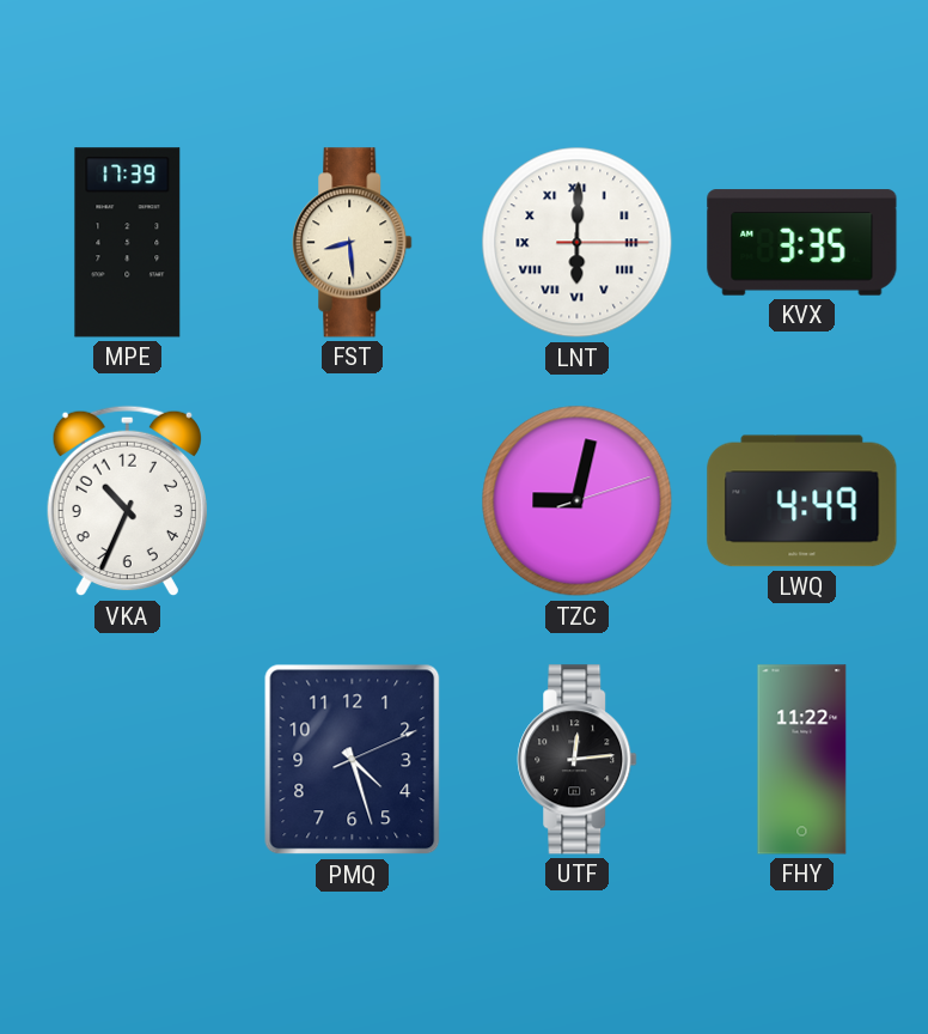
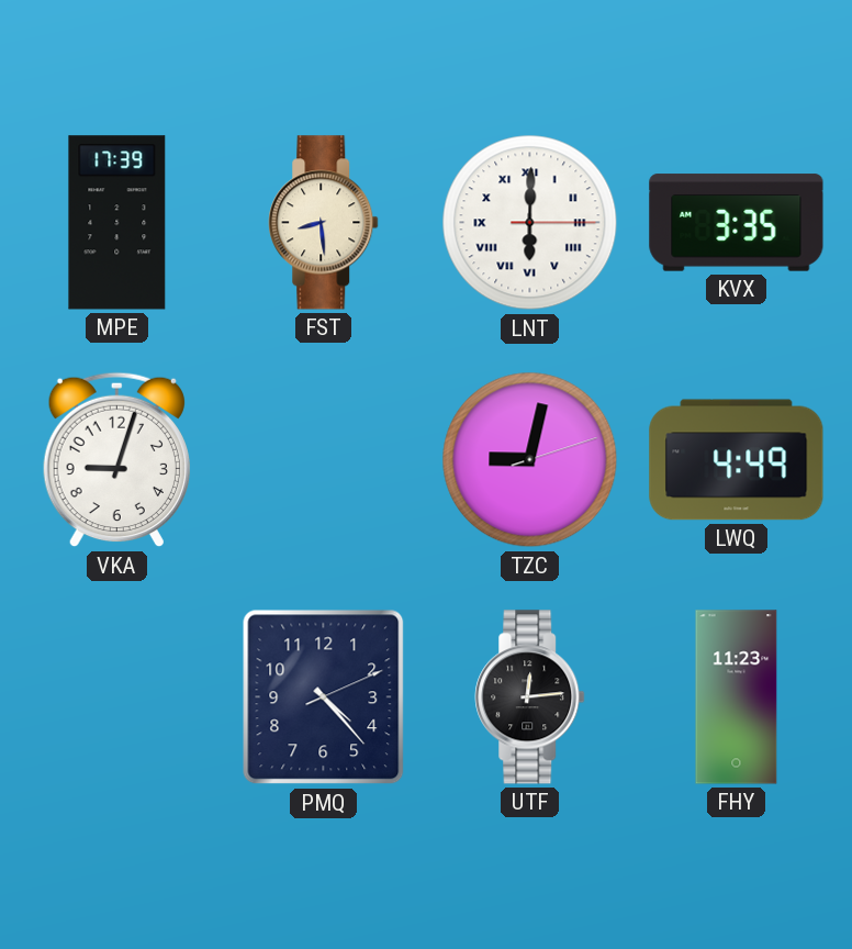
VKA: 10:34 -> 9:03
PMQ: 4:27 -> 4:23
FHY: 11:22 -> 11:23
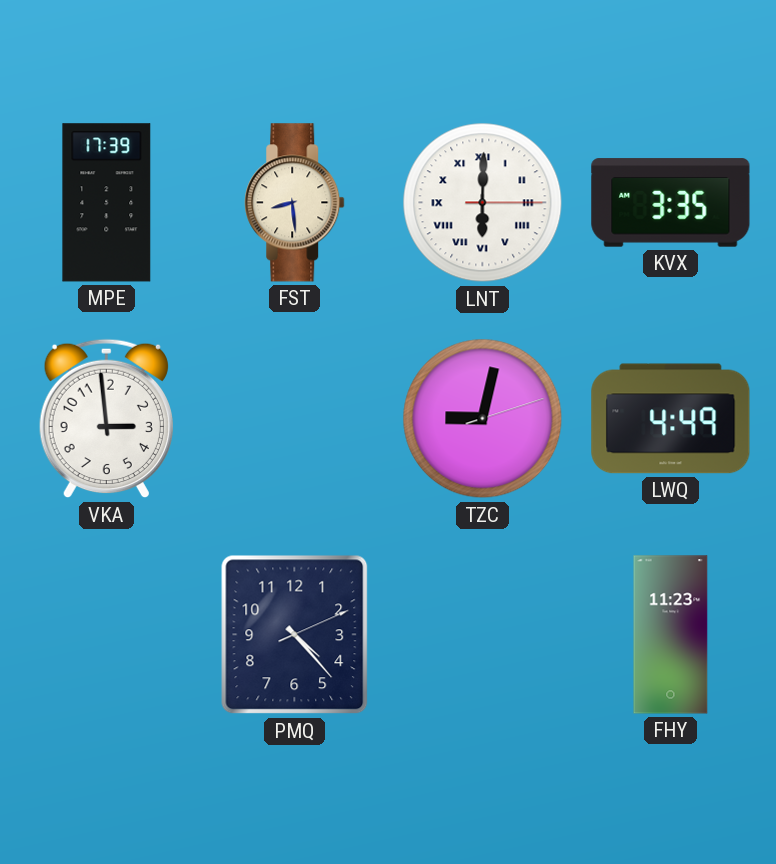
VKA: 9:03 -> 2:59
UTF: 12:14 -> none
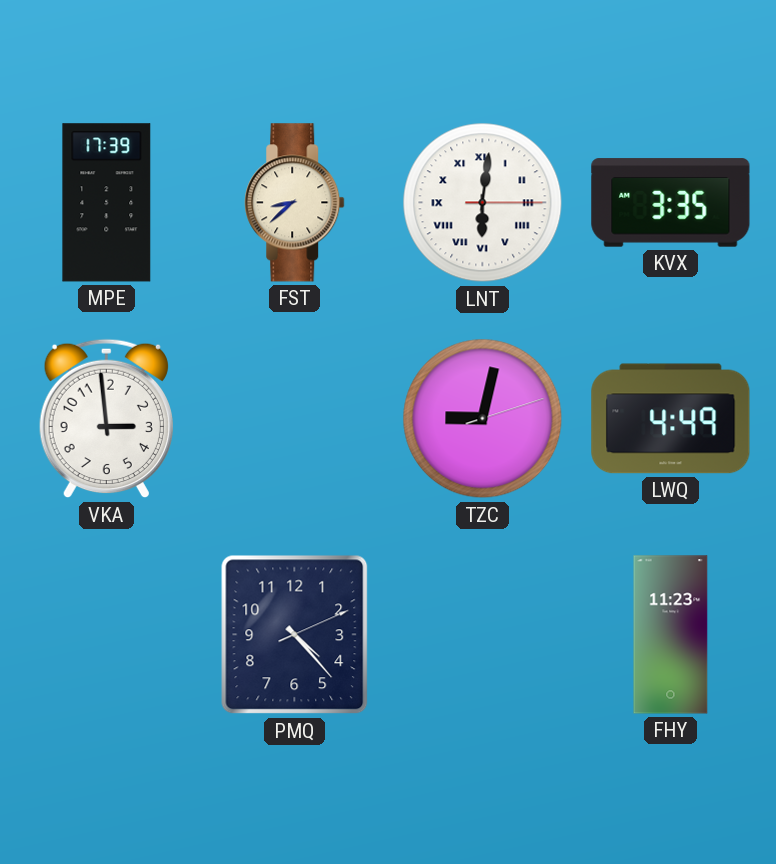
FST: 8:29 -> 8:38
LNT: 6:00 -> 6:01
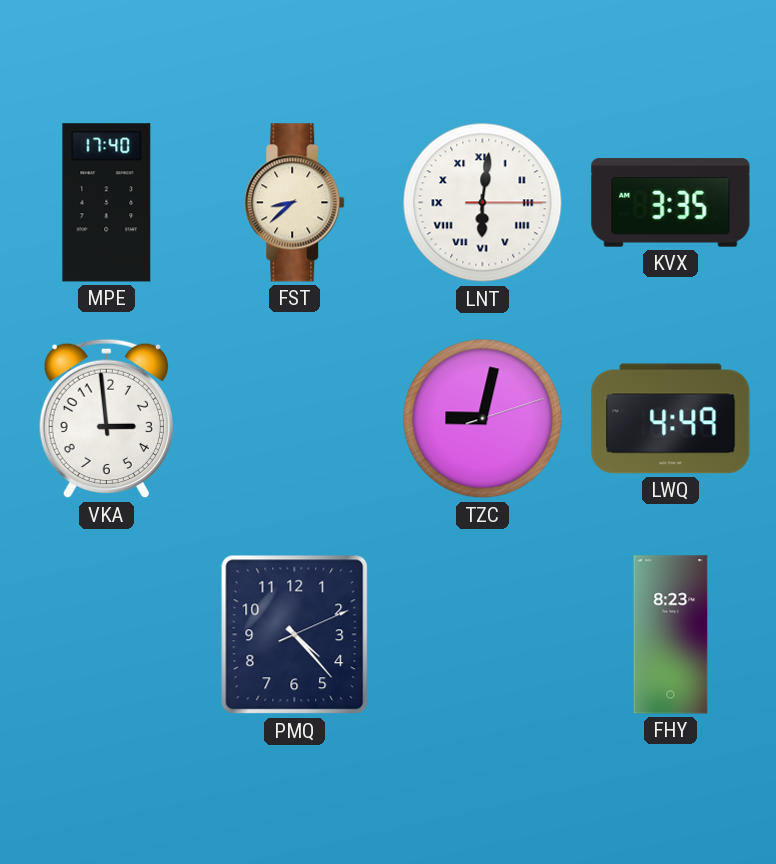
MPE: 17:39 -> 17:40
FHY: 11:23 -> 8:23
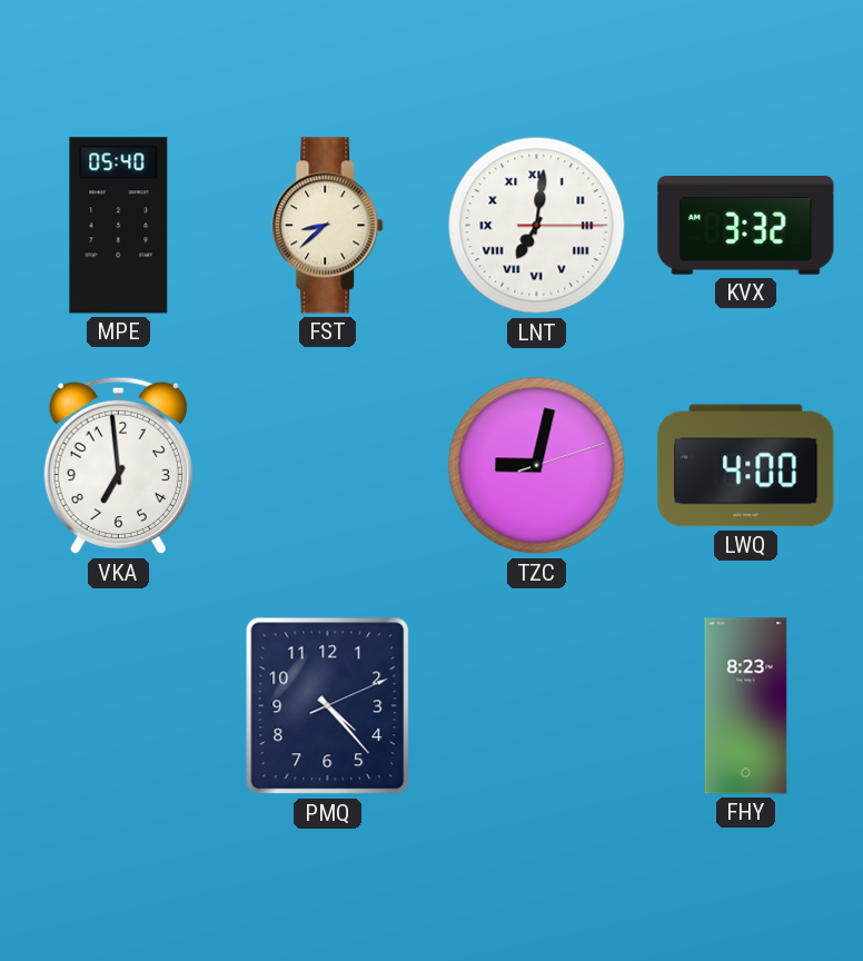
MPE: 17:40 -> 05:40
LNT: 6:01 -> 7:01
KVX: 3:35 -> 3:32
VKA: 2:59 -> 6:59
LWQ: 4:49 -> 4:00
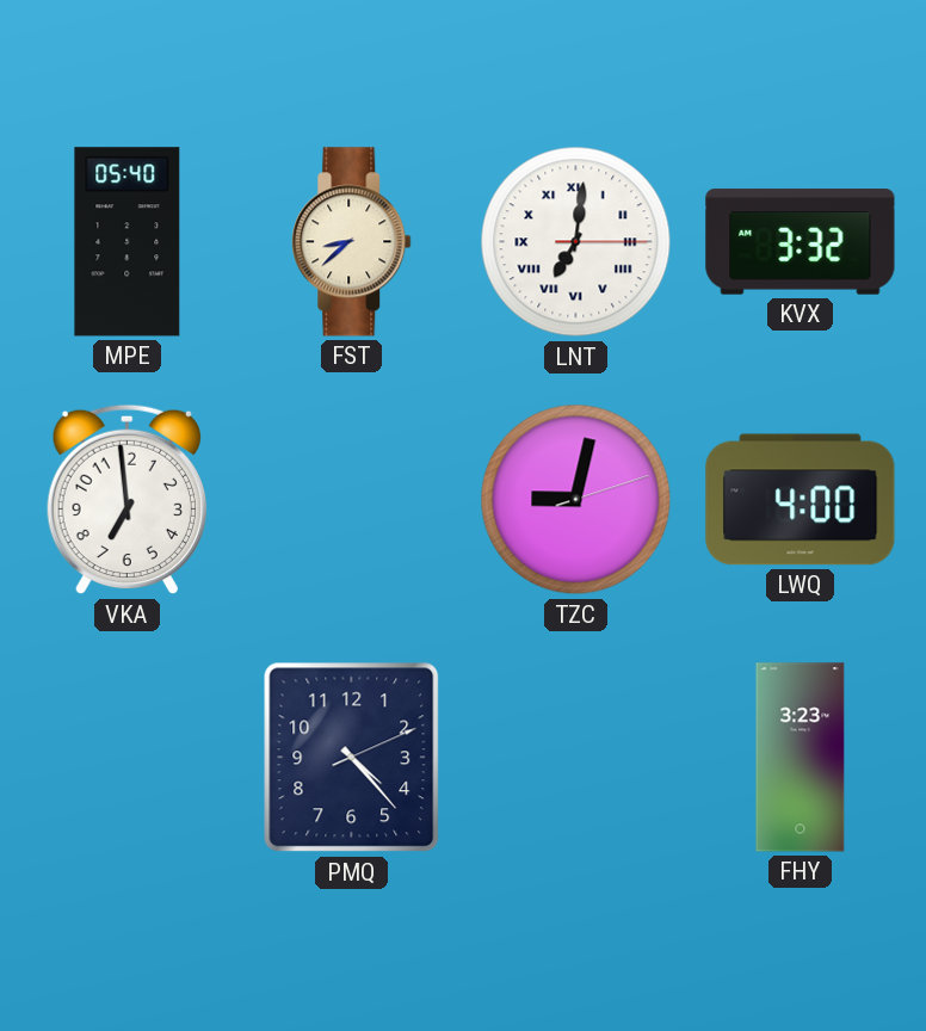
FHY: 8:23 -> 3:23
